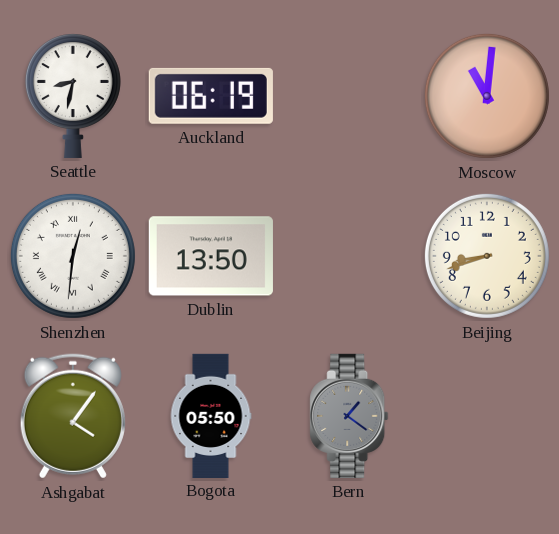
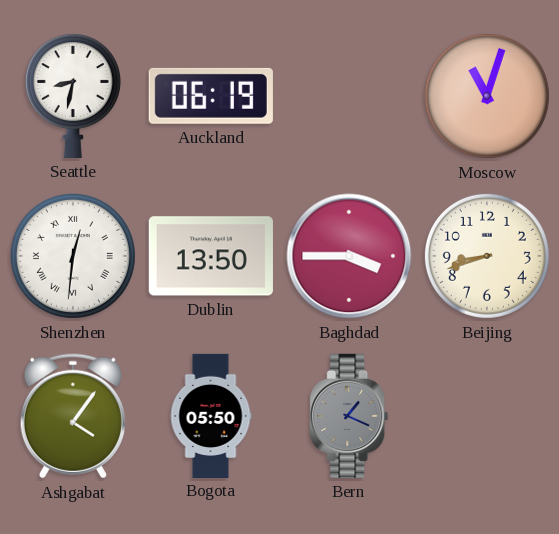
Moscow: 11:01 -> 11:03
Baghdad: none -> 3:45
Bern: 1:21 -> 1:19
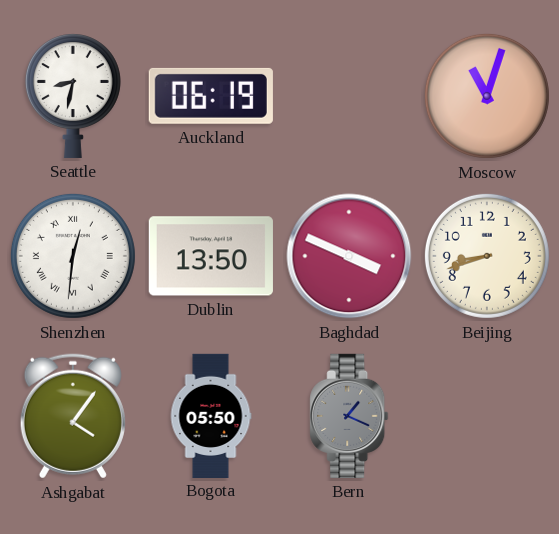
Baghdad: 3:45 -> 3:49
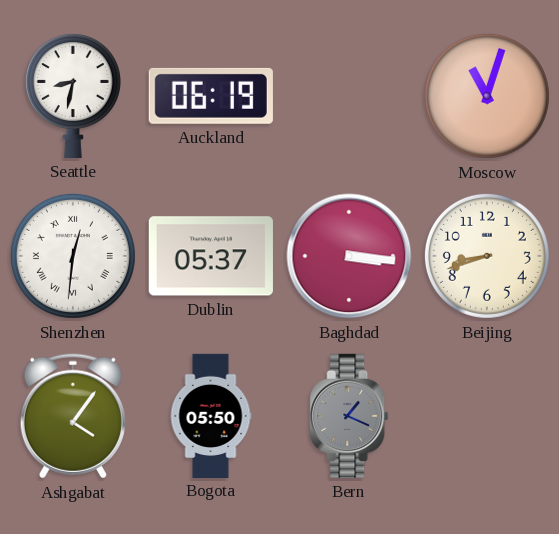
Dublin: 13:50 -> 05:37
Baghdad: 3:49 -> 3:16
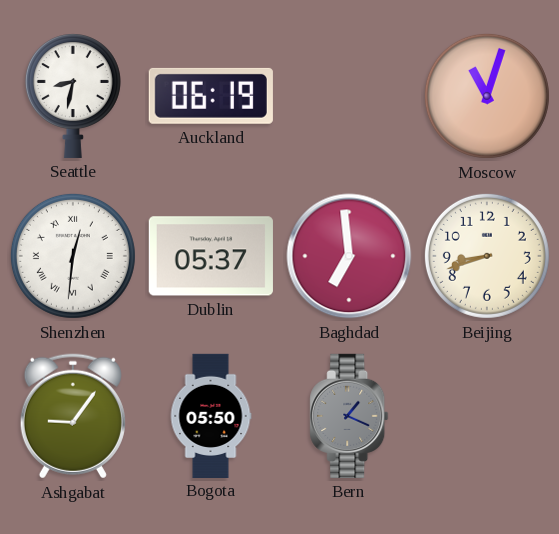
Baghdad: 3:16 -> 6:59
Ashgabat: 4:06 -> 9:06
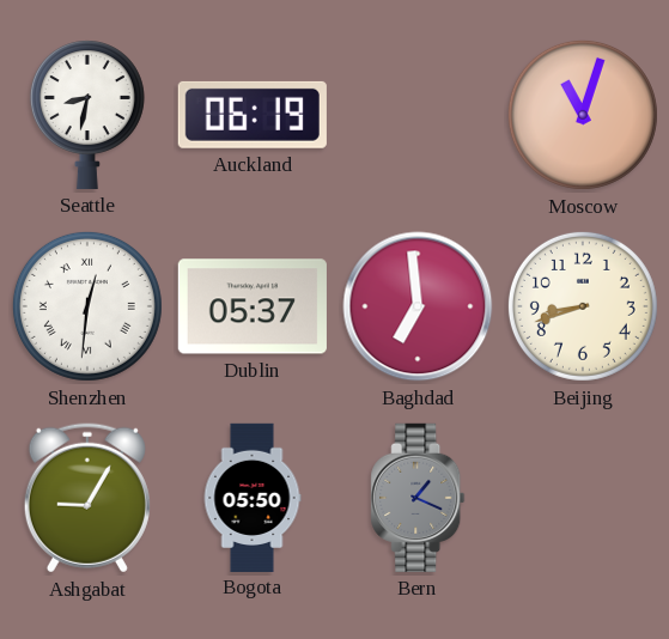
Ashgabat: 9:06 -> 9:05
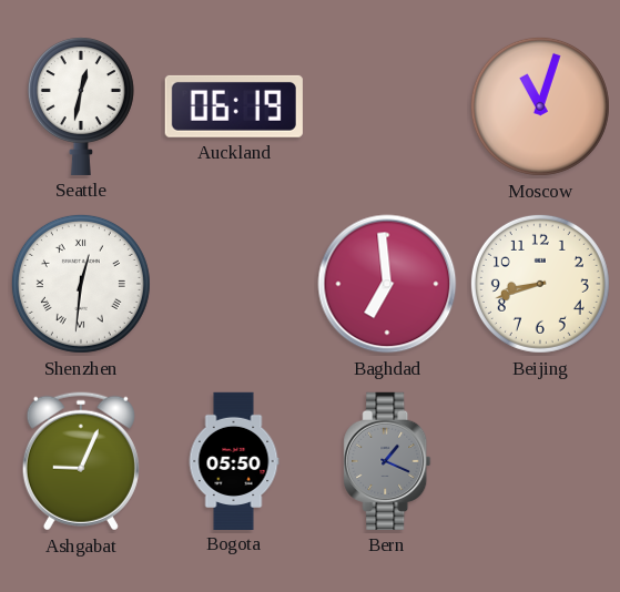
Seattle: 8:32 -> 12:32
Dublin: 05:37 -> none
Ashgabat: 9:05 -> 9:04
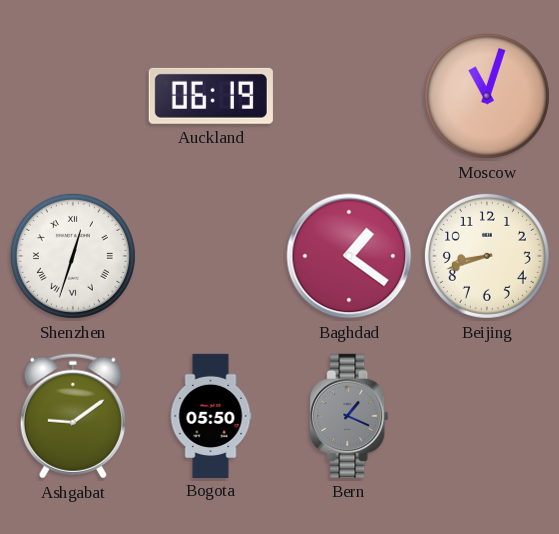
Seattle: 12:32 -> none
Shenzhen: 12:31 -> 12:33
Baghdad: 6:59 -> 1:21
Ashgabat: 9:04 -> 9:09
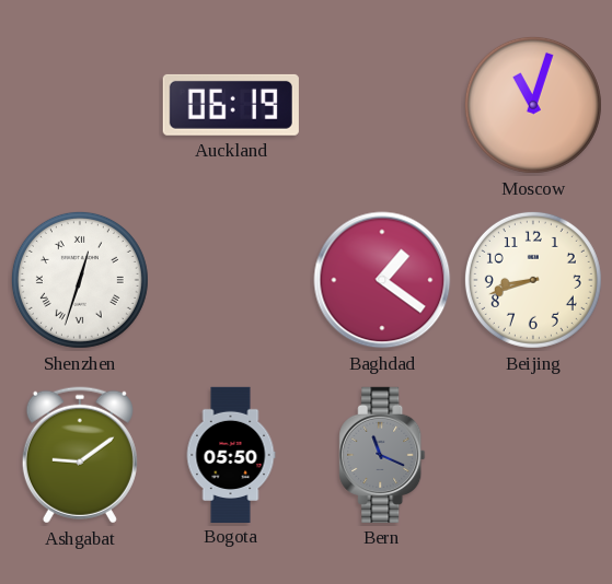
Bern: 1:19 -> 11:19
